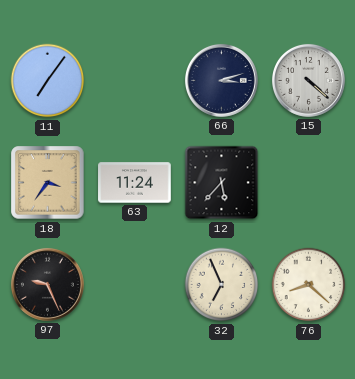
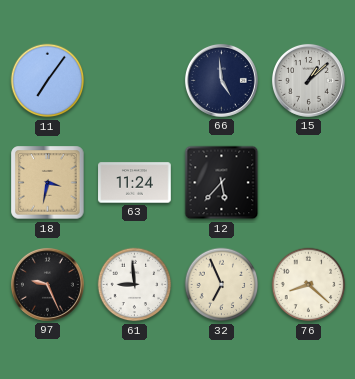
66: 3:12 -> 4:59
15: 4:22 -> 1:08
18: 3:36 -> 3:32
61: none -> 8:59
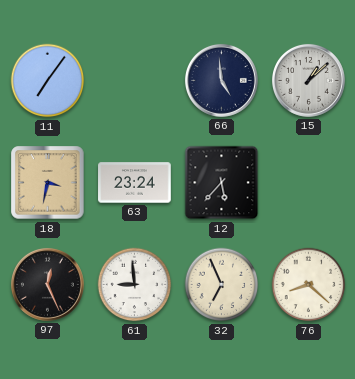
63: 11:24 -> 23:24
97: 9:26 -> 12:26
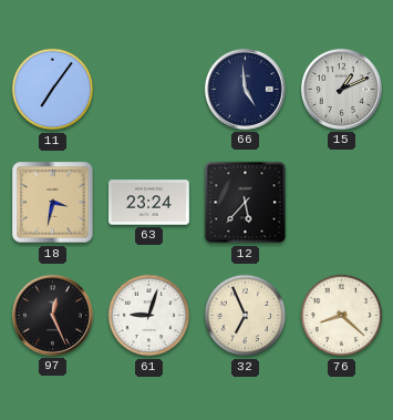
15: 1:08 -> 1:11
61: 8:59 -> 9:03
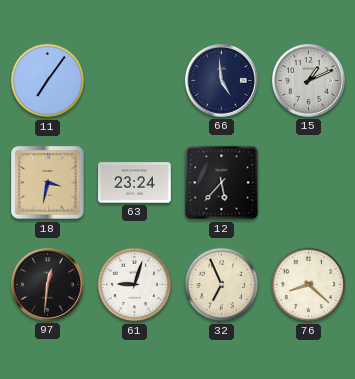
97: 12:26 -> 12:31
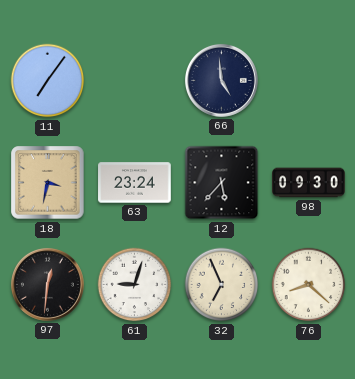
15: 1:11 -> none
98: none -> 09:30
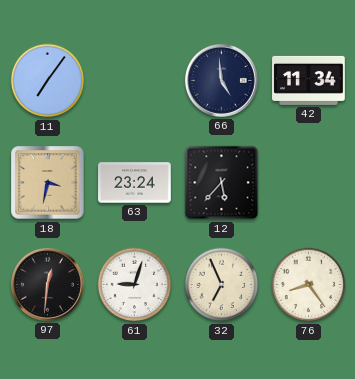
42: none -> 11:34
98: 09:30 -> none
76: 8:22 -> 8:24
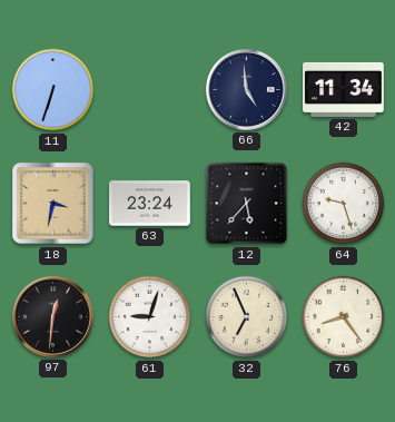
11: 7:06 -> 6:33
64: none -> 9:27
